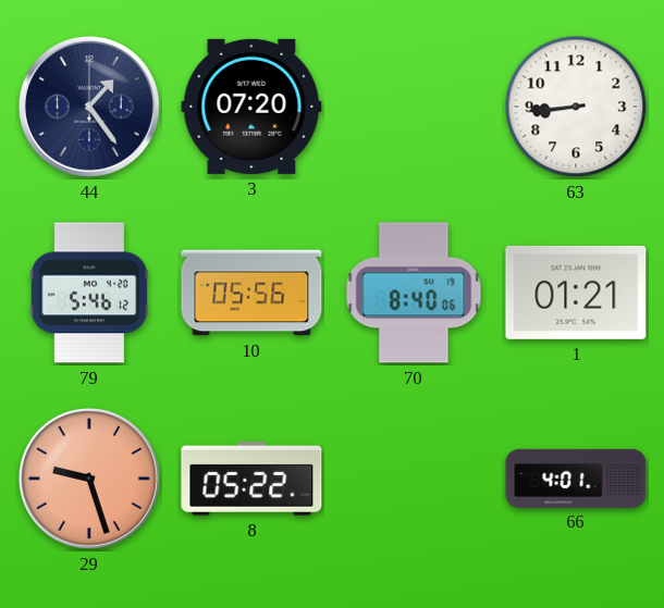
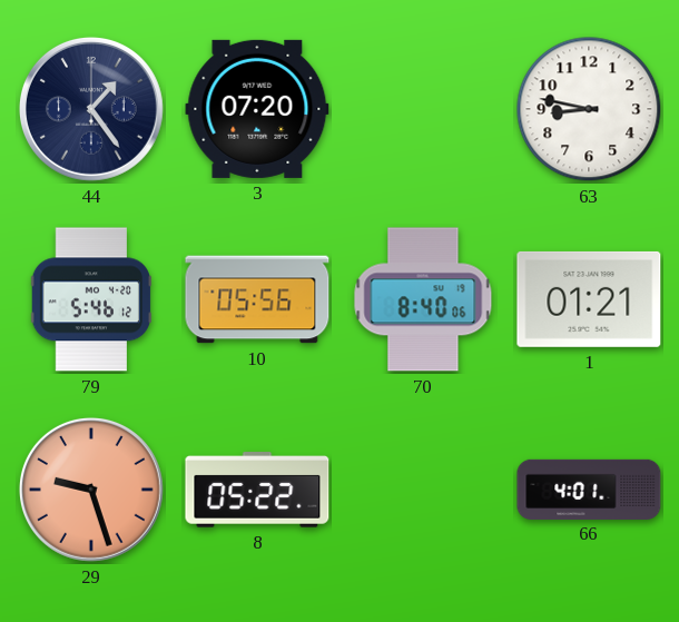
63: 8:44 -> 8:47
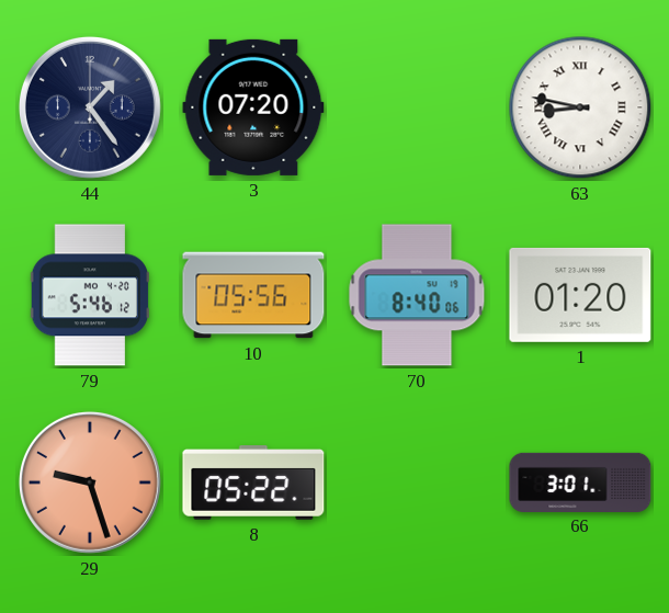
63 numerals: Arabic -> Roman
1: 01:21 -> 01:20
66: 4:01 -> 3:01
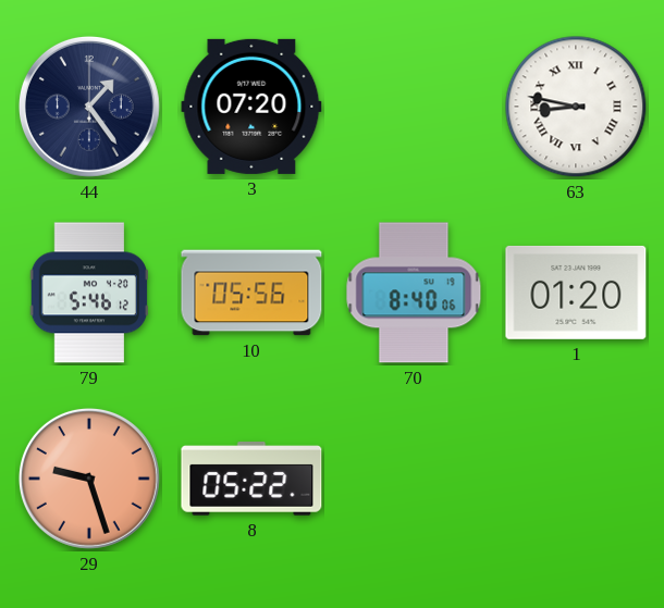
66: 3:01 -> none
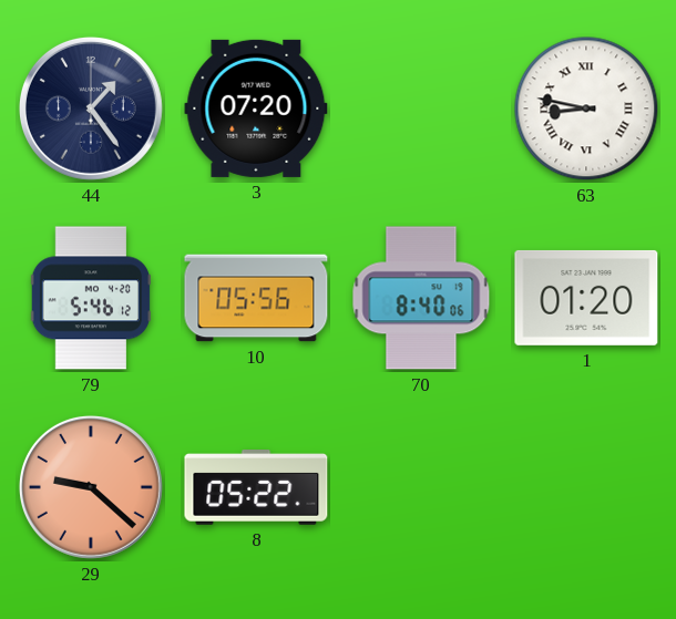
29: 9:27 -> 9:22
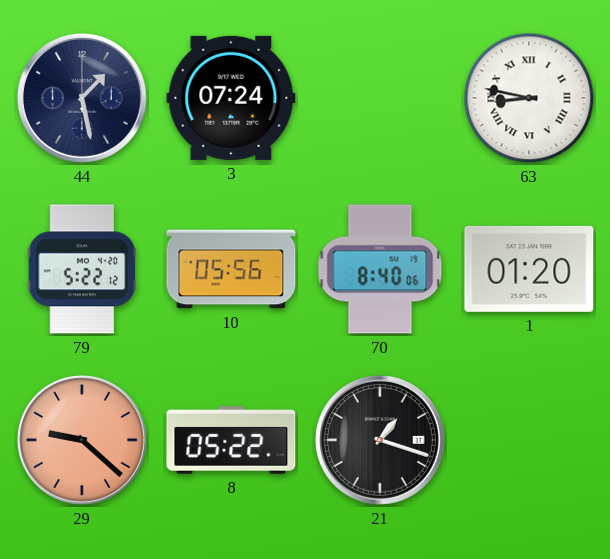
44: 1:24 -> 1:28
3: 07:20 -> 07:24
79: 5:46 -> 5:22
21: none -> 1:18
